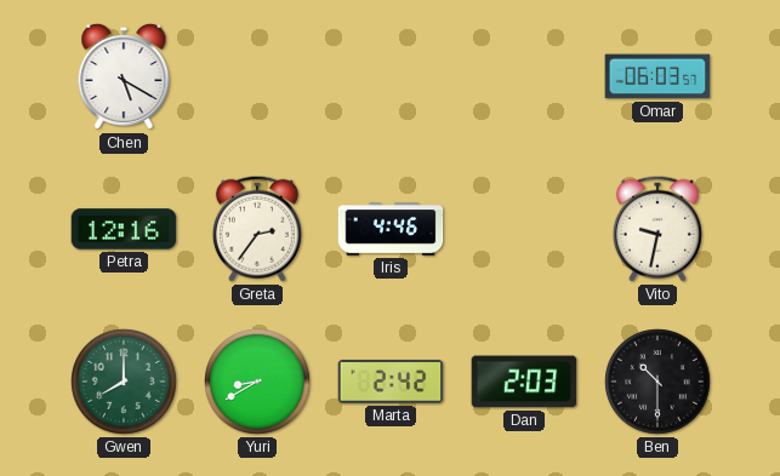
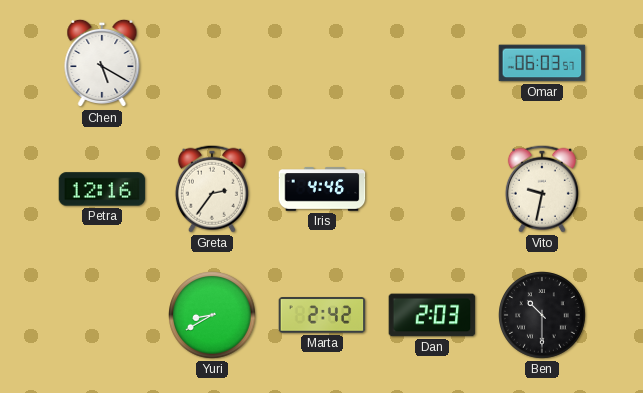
Gwen: 8:00 -> none
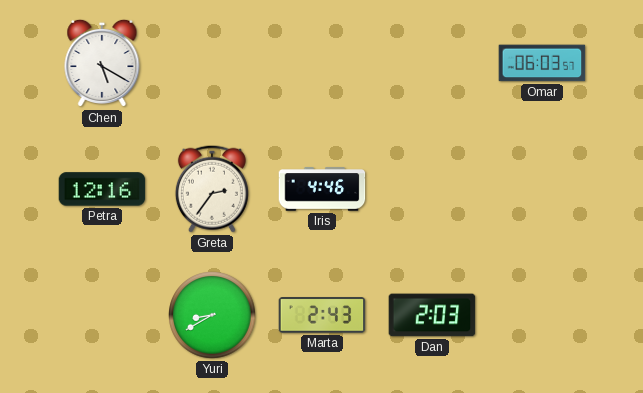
Vito: 9:32 -> none
Marta: 2:42 -> 2:43
Ben: 10:30 -> none
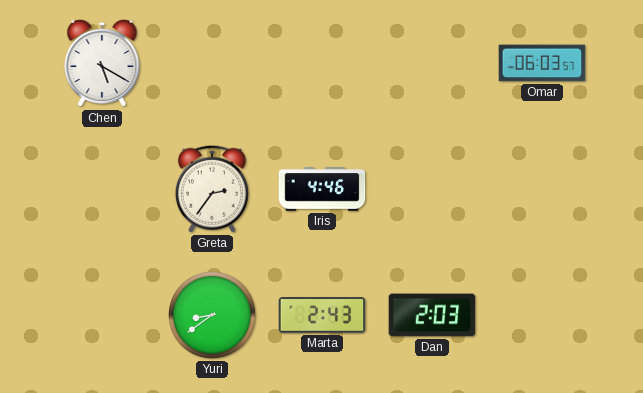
Petra: 12:16 -> none
Yuri: 8:40 -> 8:39
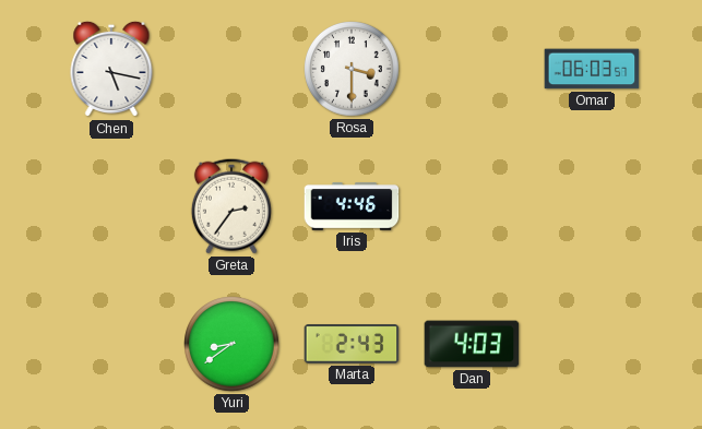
Chen: 5:20 -> 5:17
Rosa: none -> 3:30
Dan: 2:03 -> 4:03
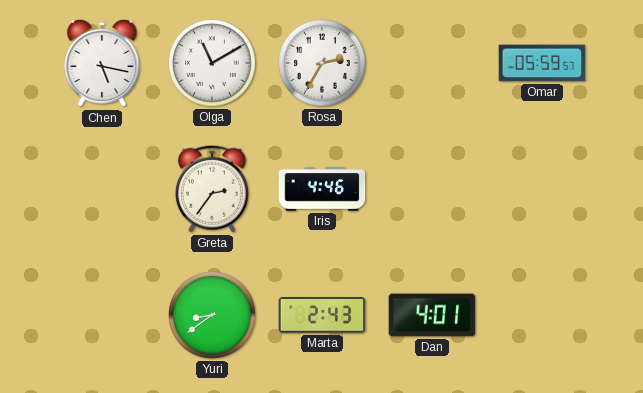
Olga: none -> 11:10
Rosa: 3:30 -> 2:35
Omar: 06:03 -> 05:59
Dan: 4:03 -> 4:01
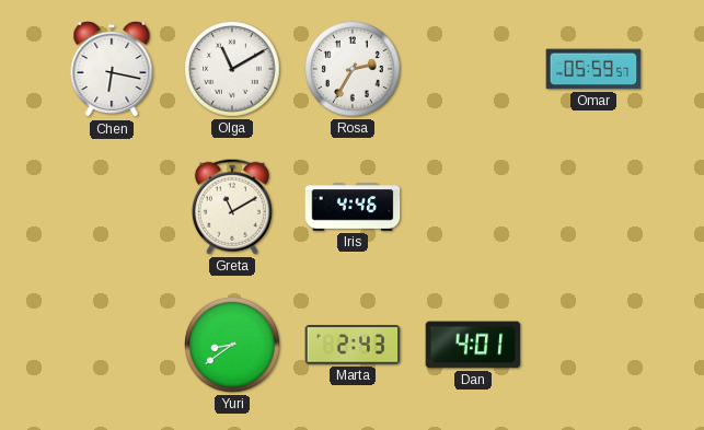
Chen: 5:17 -> 6:17
Greta: 2:36 -> 11:10
